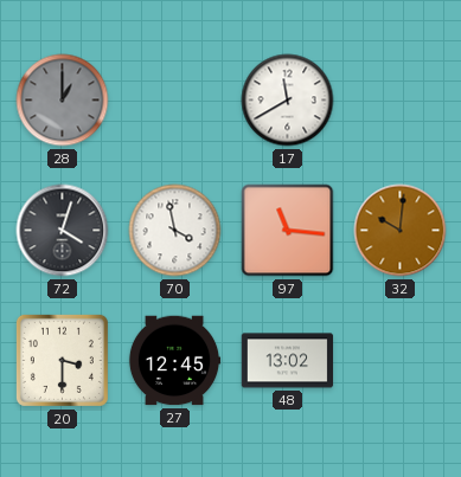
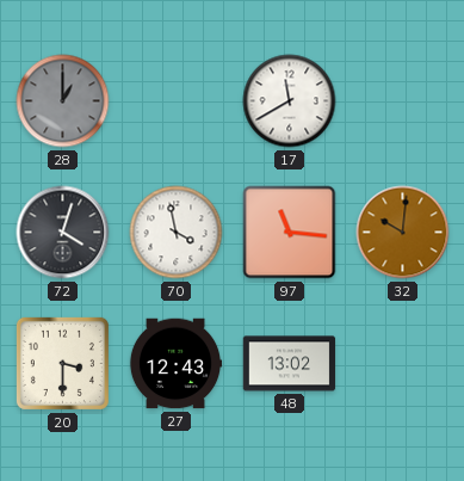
27: 12:45 -> 12:43
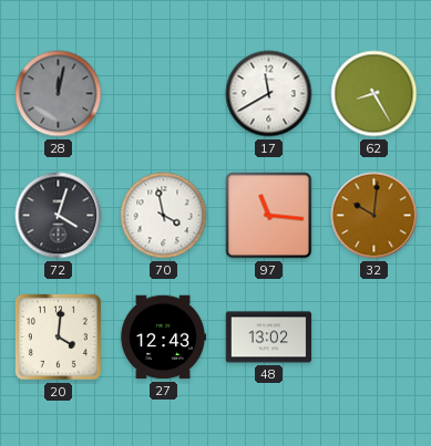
28: 1:00 -> 12:02
62: none -> 8:25
20: 3:30 -> 4:01
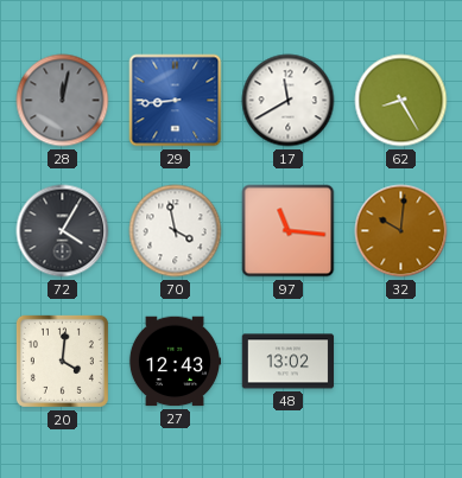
29: none -> 8:44
72: 4:03 -> 4:05
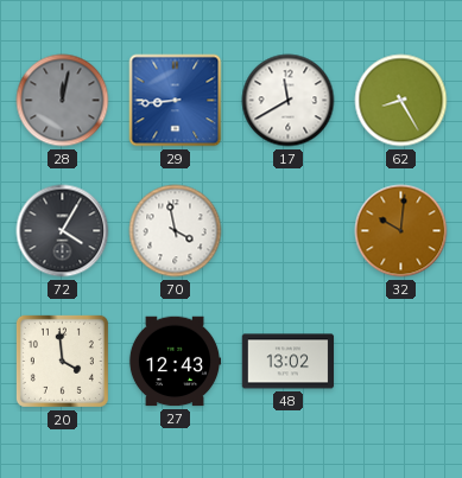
97: 11:16 -> none
20: 4:01 -> 3:59
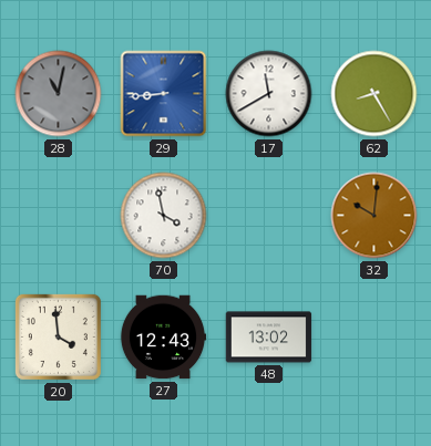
28: 12:02 -> 11:02
72: 4:05 -> none
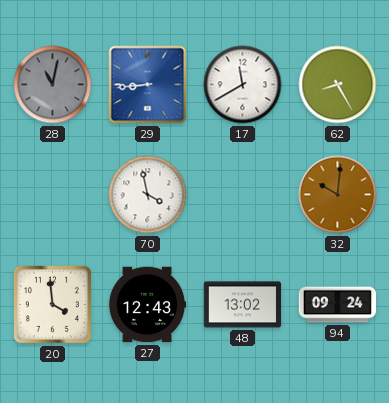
94: none -> 09:24
